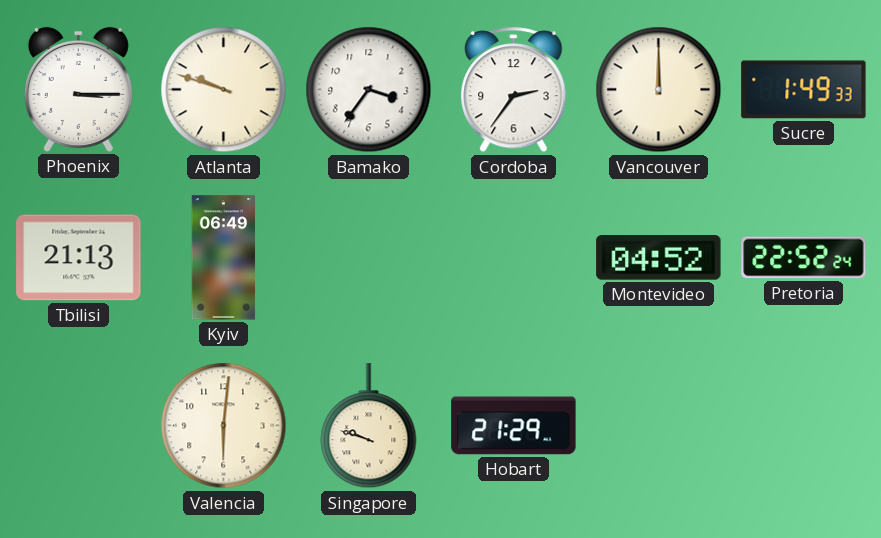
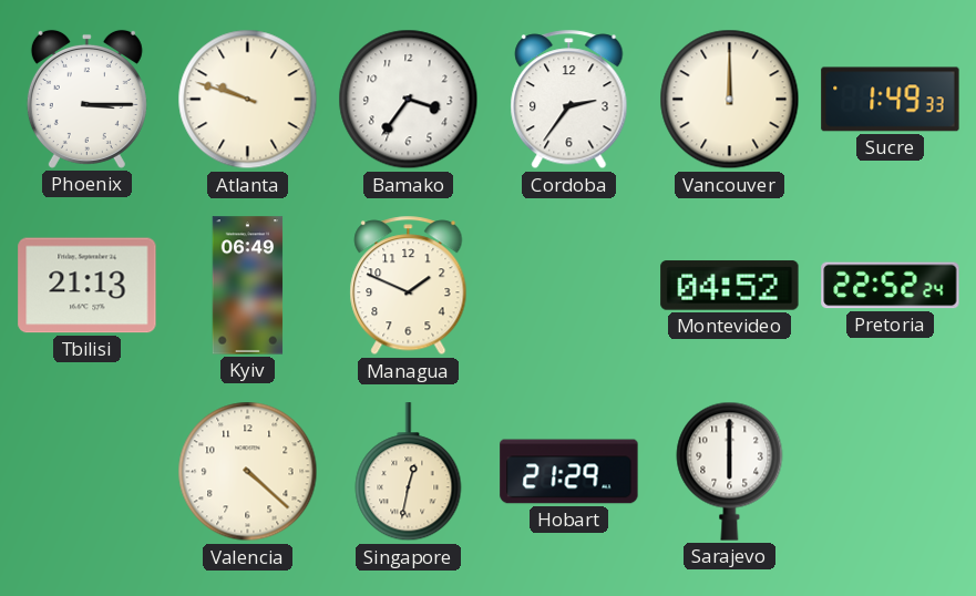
Managua: none -> 1:49
Valencia: 6:01 -> 4:22
Singapore: 9:48 -> 12:32
Sarajevo: none -> 6:00
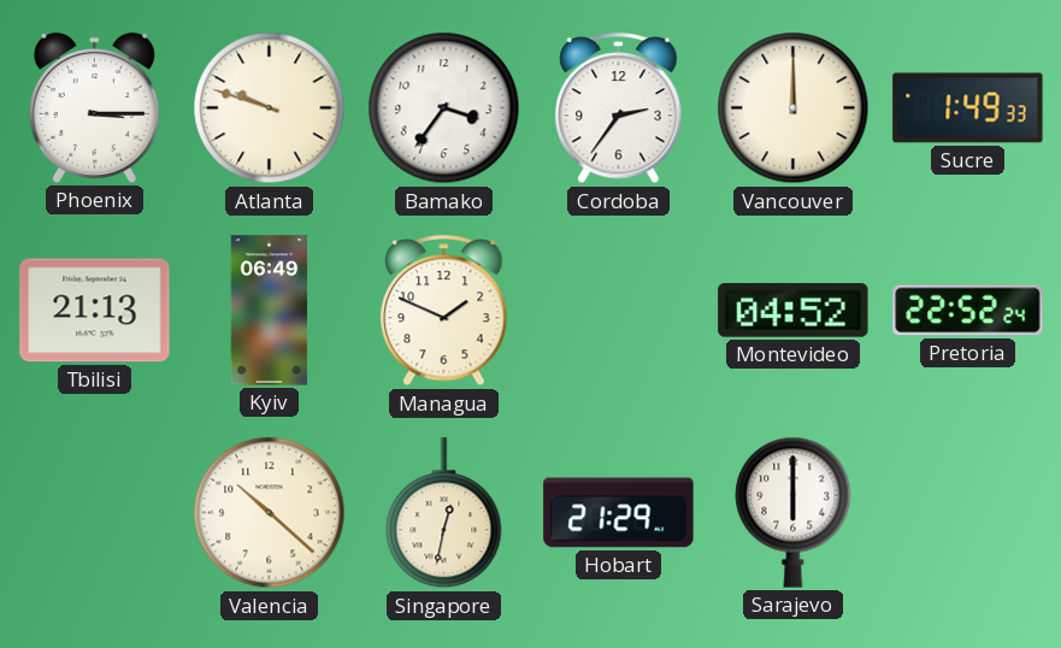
Valencia: 4:22 -> 10:22
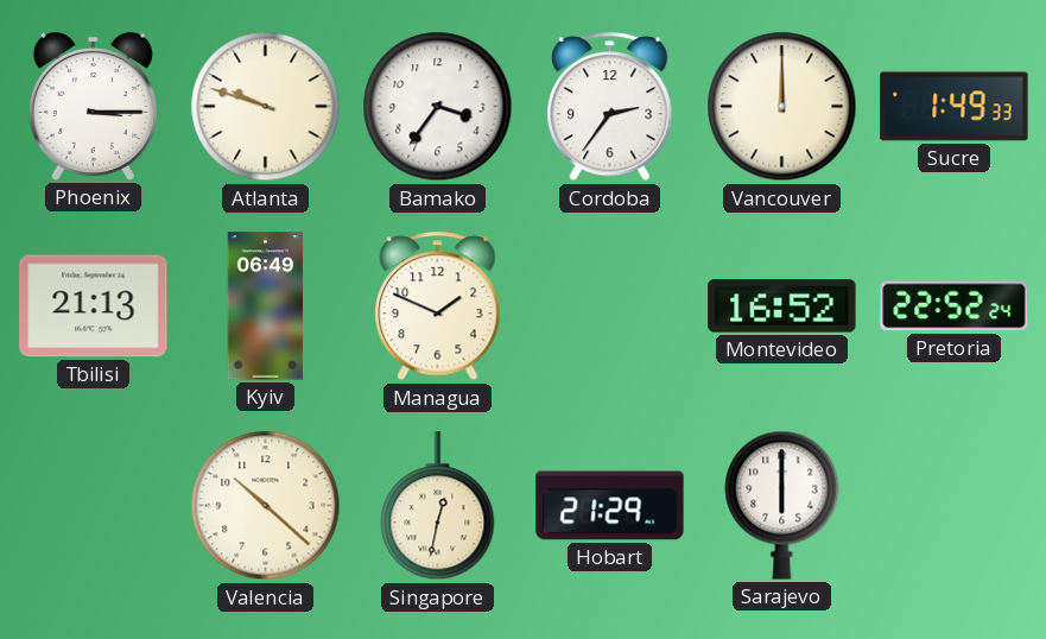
Montevideo: 04:52 -> 16:52
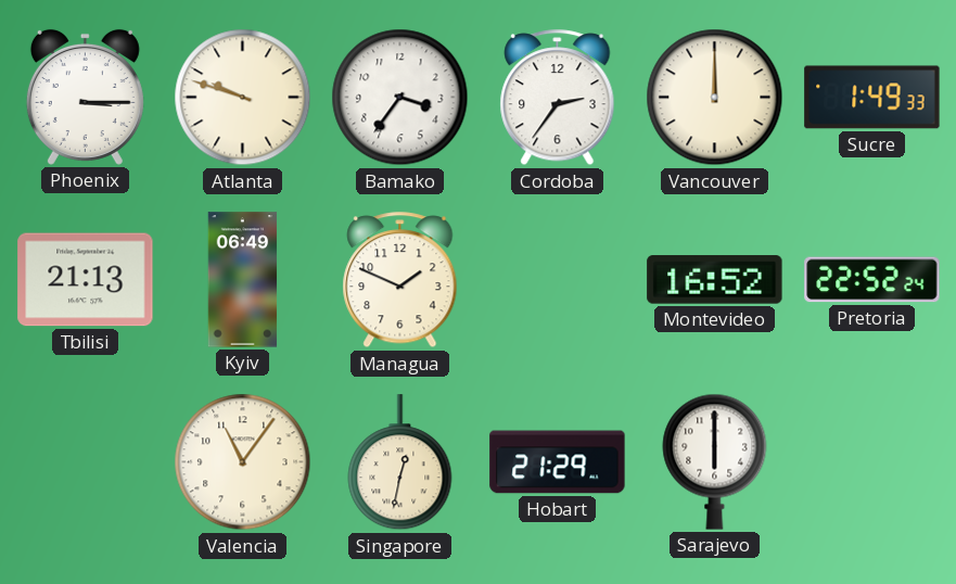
Valencia: 10:22 -> 11:06
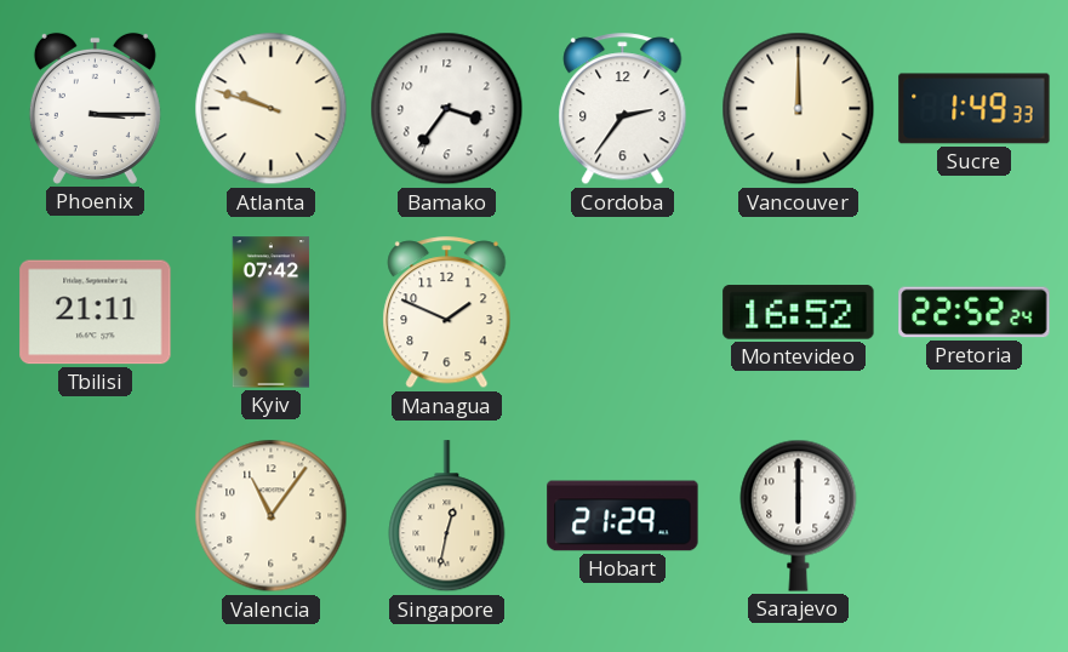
Tbilisi: 21:13 -> 21:11
Kyiv: 06:49 -> 07:42
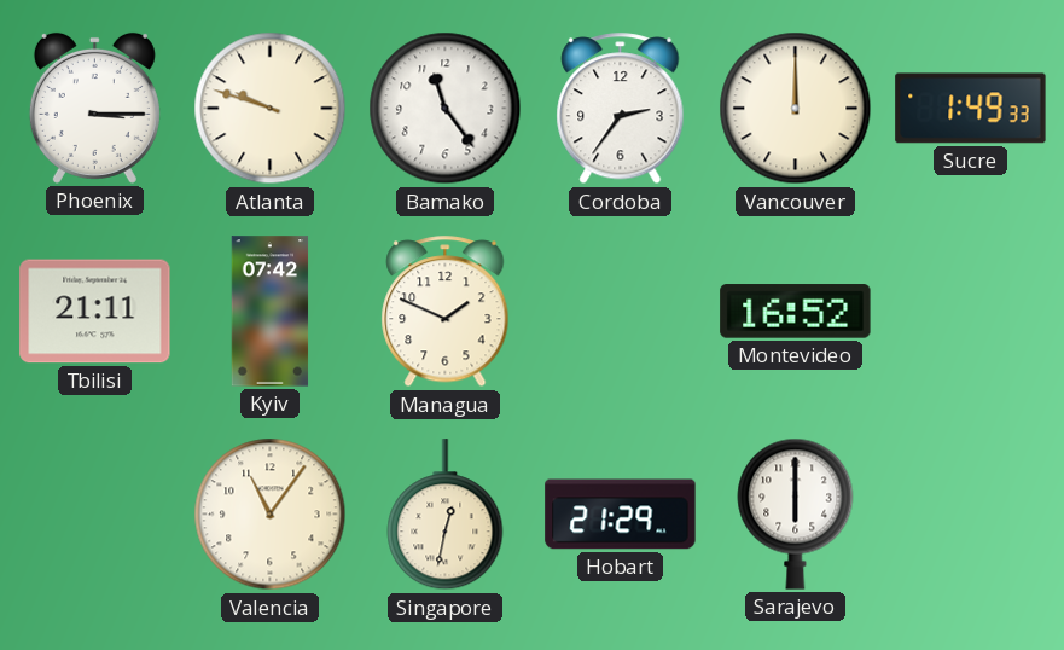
Bamako: 3:36 -> 11:24
Pretoria: 22:52 -> none
